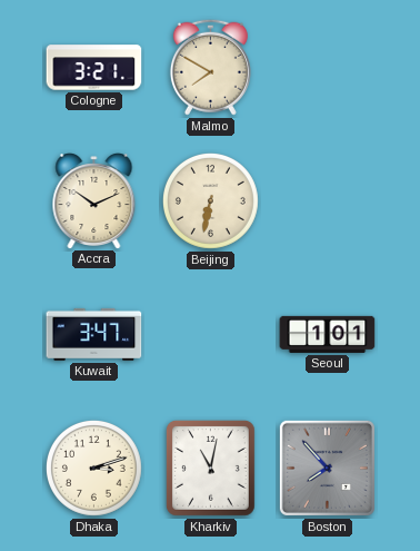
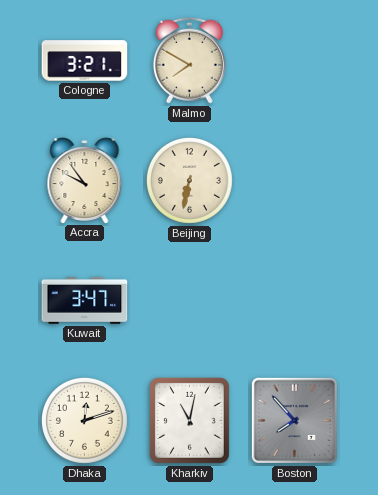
Accra: 10:11 -> 9:54
Seoul: 1:01 -> none
Dhaka: 3:12 -> 12:12
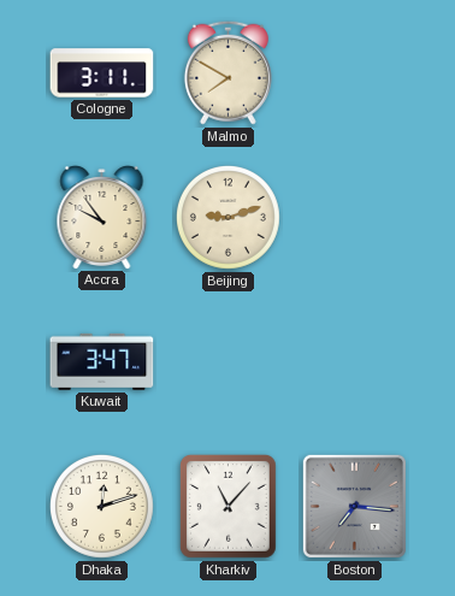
Cologne: 3:21 -> 3:11
Beijing: 6:32 -> 9:12
Kharkiv: 11:02 -> 11:07
Boston: 7:53 -> 7:16
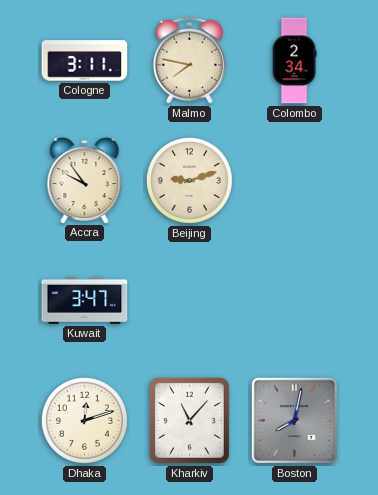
Malmo: 7:50 -> 7:47
Colombo: none -> 2:34
Boston: 7:16 -> 8:02
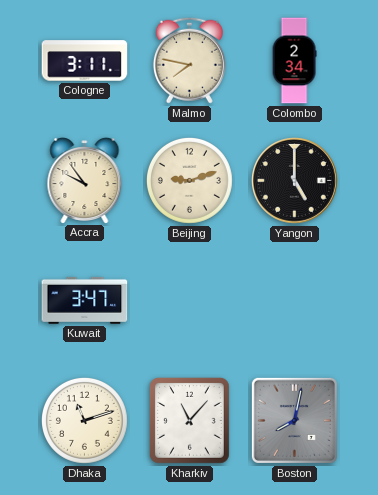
Yangon: none -> 5:00
Dhaka: 12:12 -> 11:12
